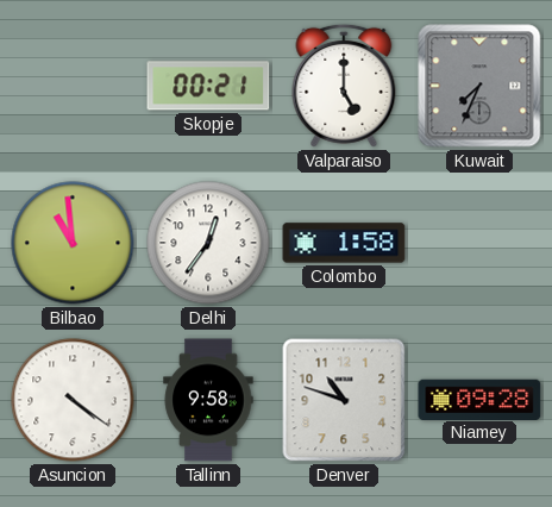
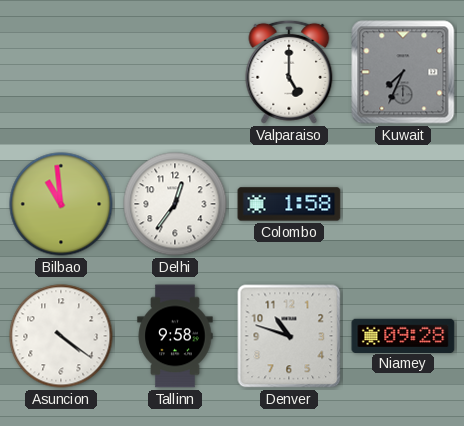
Skopje: 00:21 -> none
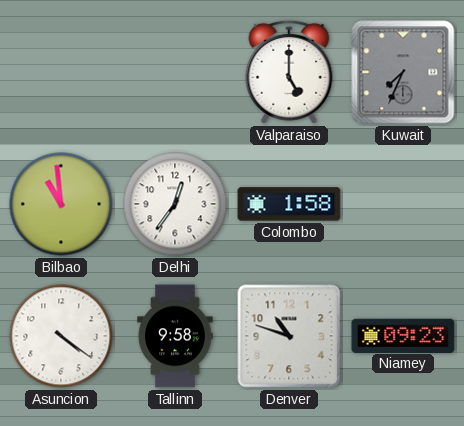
Niamey: 09:28 -> 09:23
